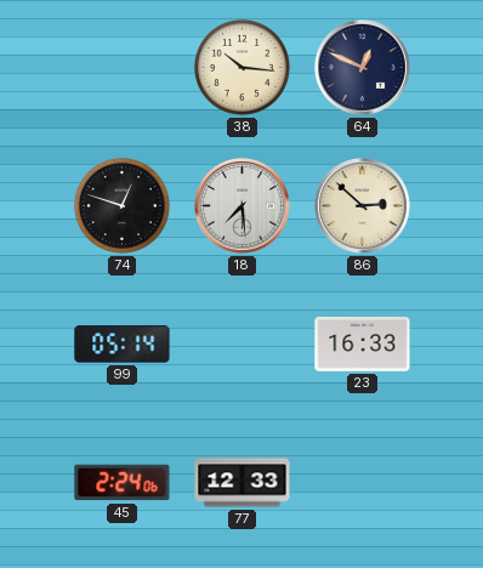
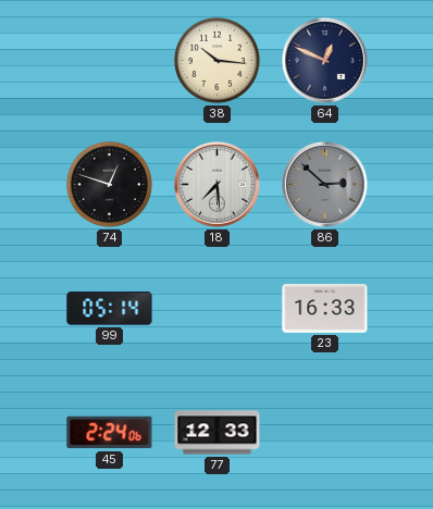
86 dial: cream -> grey
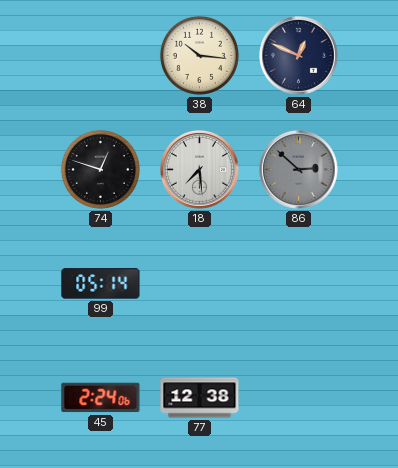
23: 16:33 -> none
77: 12:33 -> 12:38
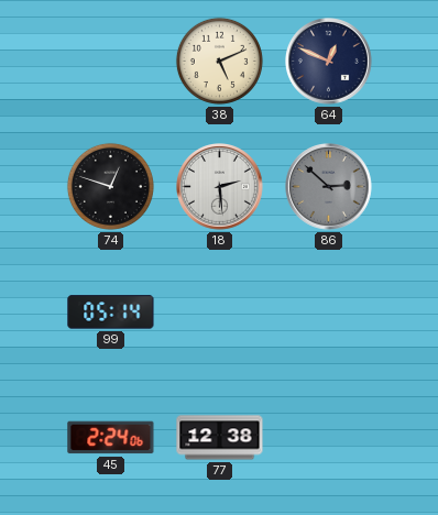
38: 10:16 -> 5:11
18: 7:29 -> 2:29
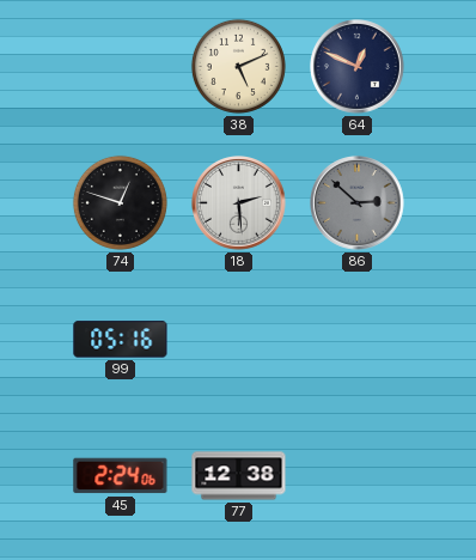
99: 05:14 -> 05:16
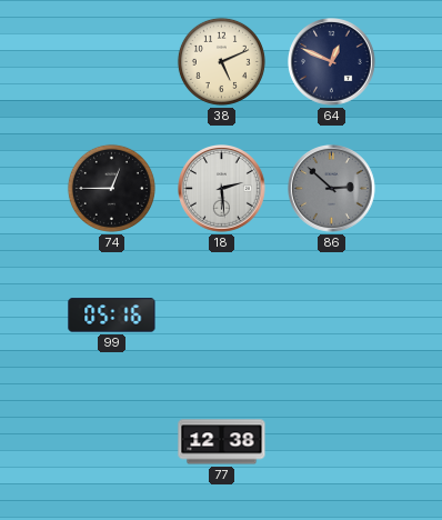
74: 12:48 -> 12:45
45: 2:24 -> none
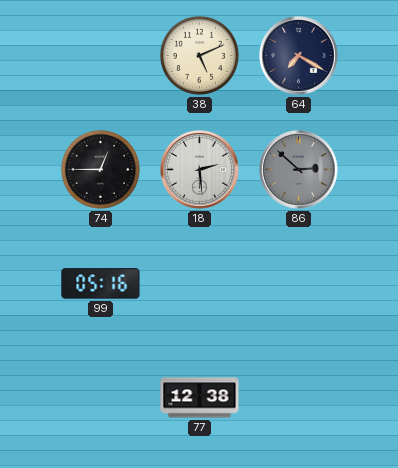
64: 12:49 -> 7:20
